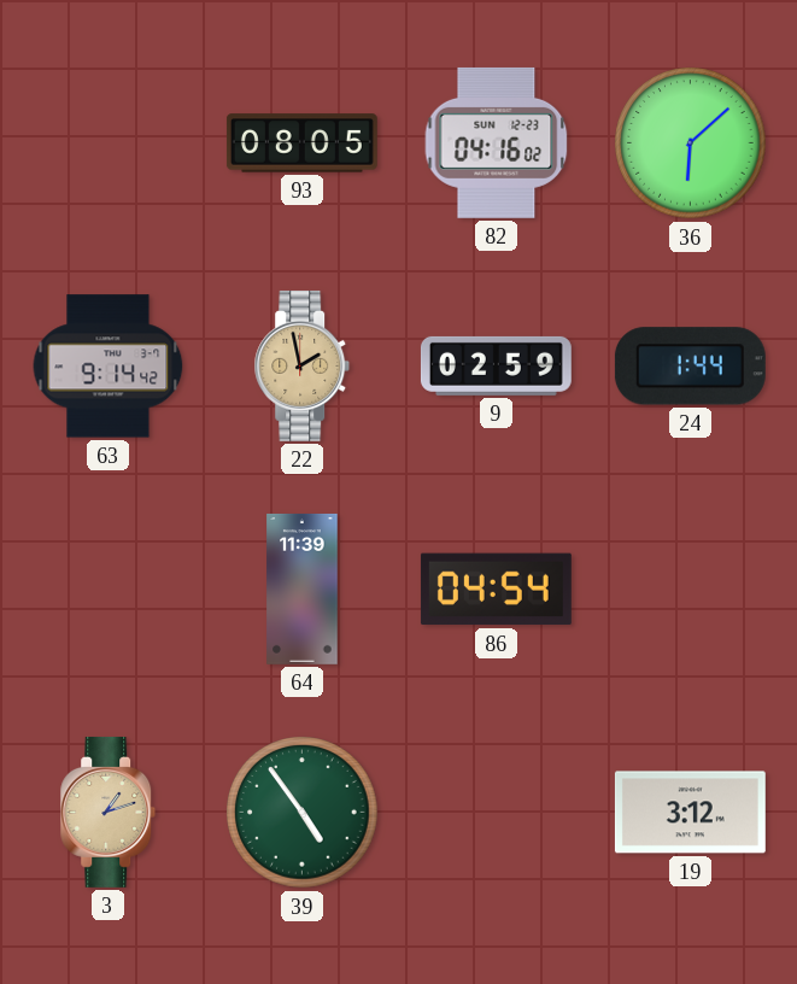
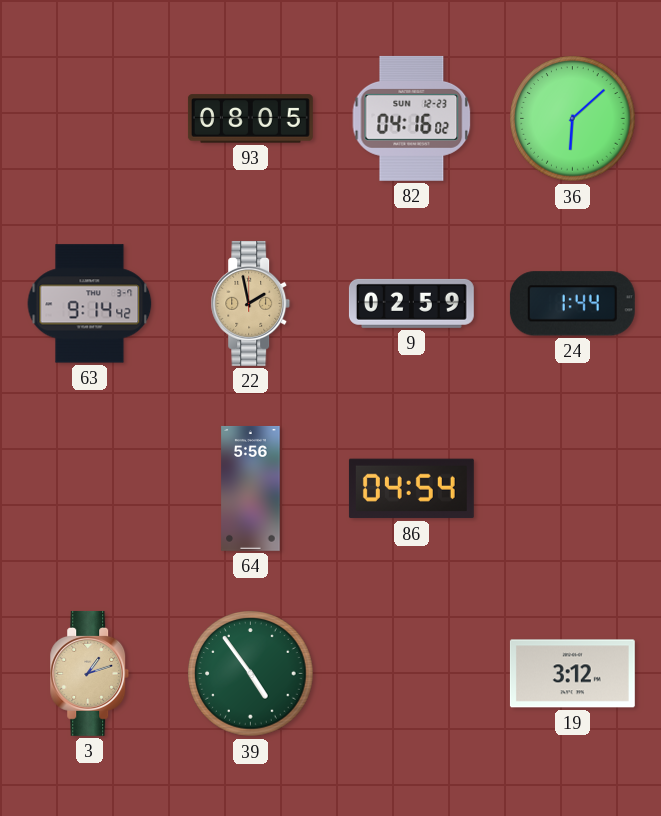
64: 11:39 -> 5:56
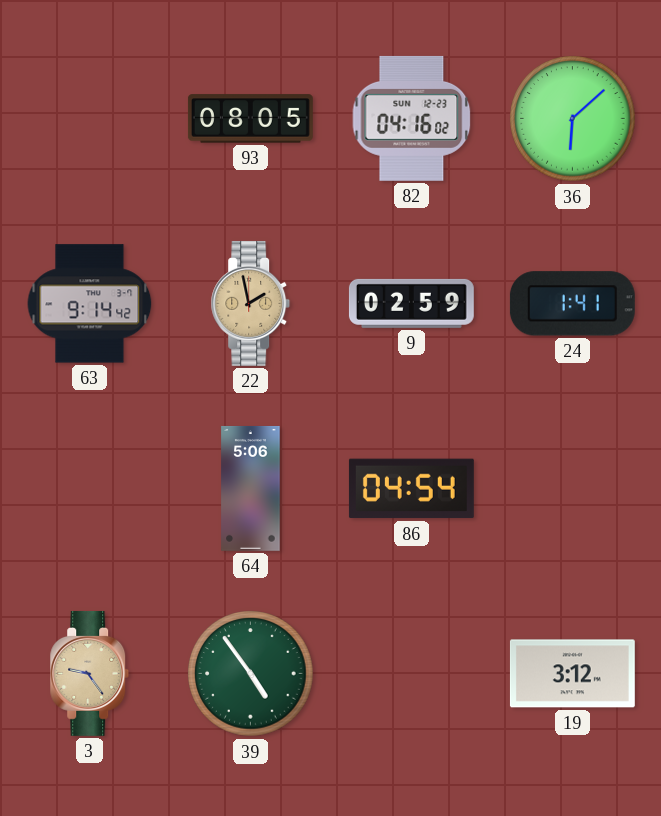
24: 1:44 -> 1:41
64: 5:56 -> 5:06
3: 1:12 -> 9:24
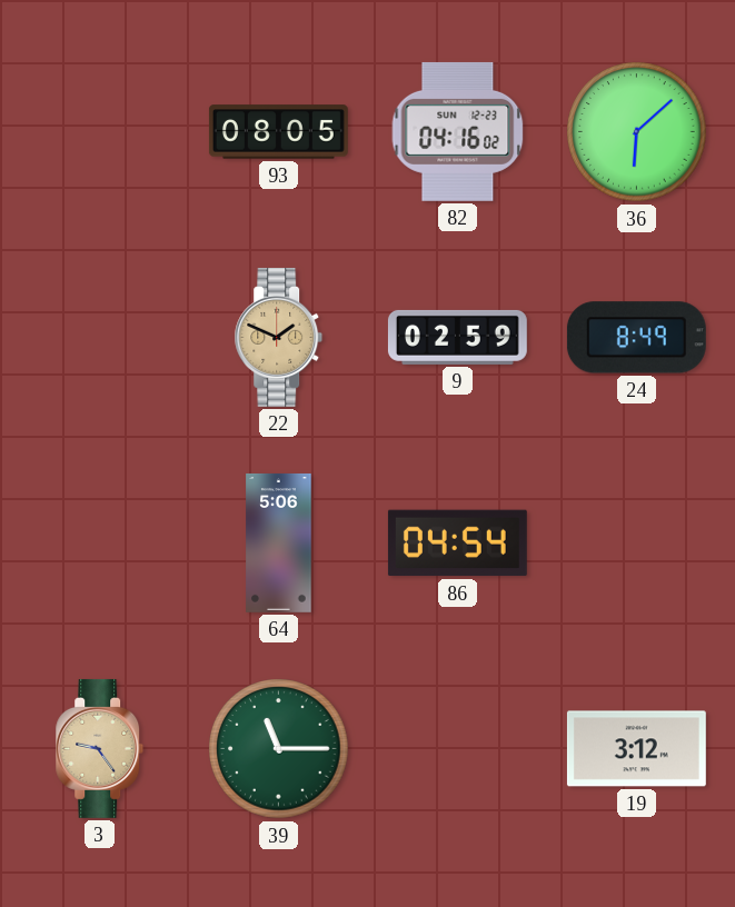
63: 9:14 -> none
22: 1:58 -> 1:49
24: 1:41 -> 8:49
39: 4:54 -> 11:15
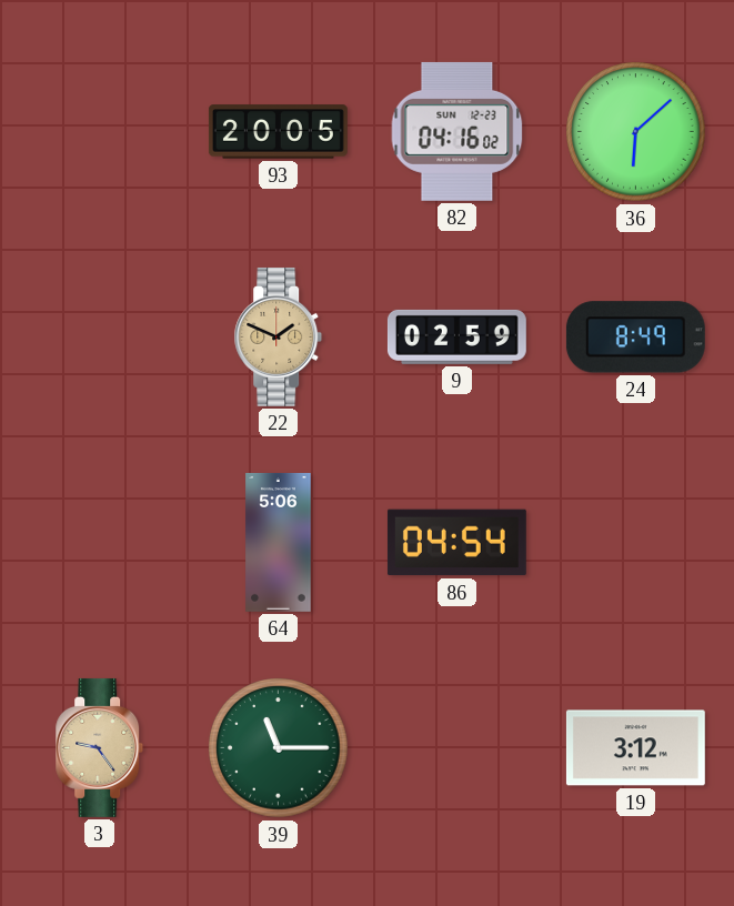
93: 08:05 -> 20:05
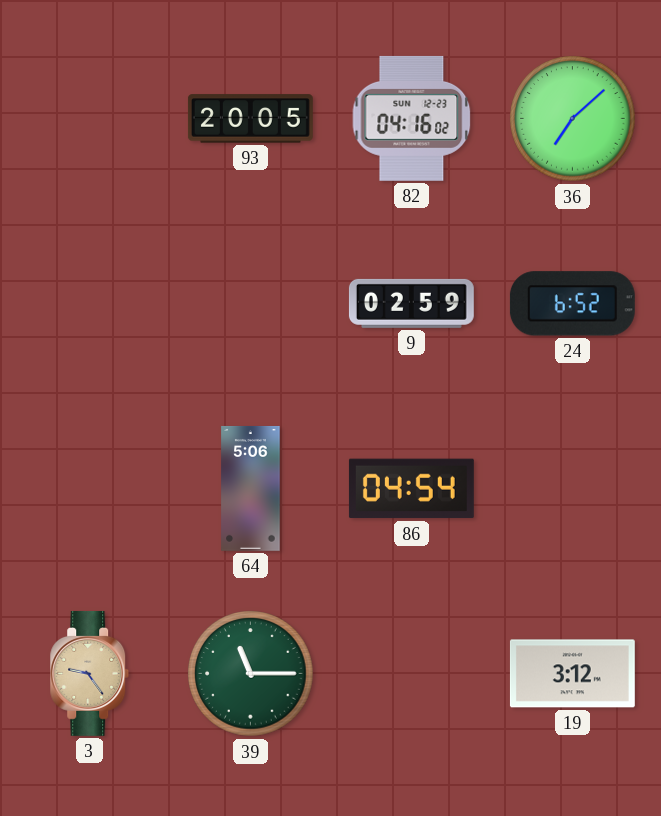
36: 6:08 -> 7:08
22: 1:49 -> none
24: 8:49 -> 6:52
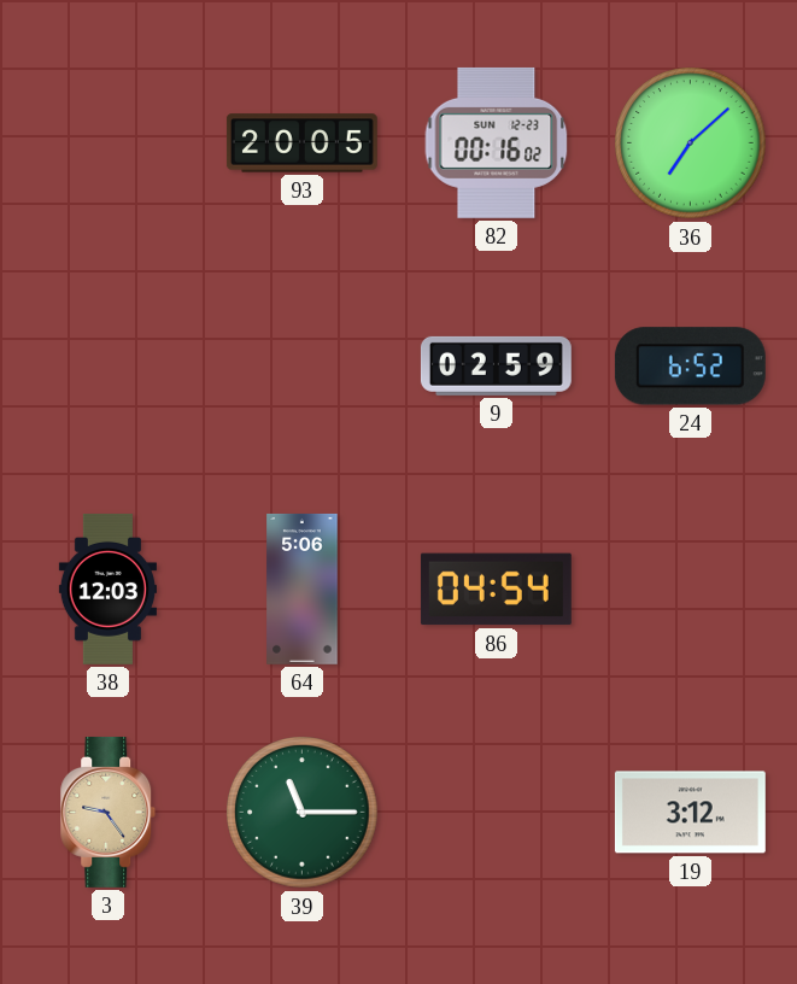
82: 04:16 -> 00:16
38: none -> 12:03
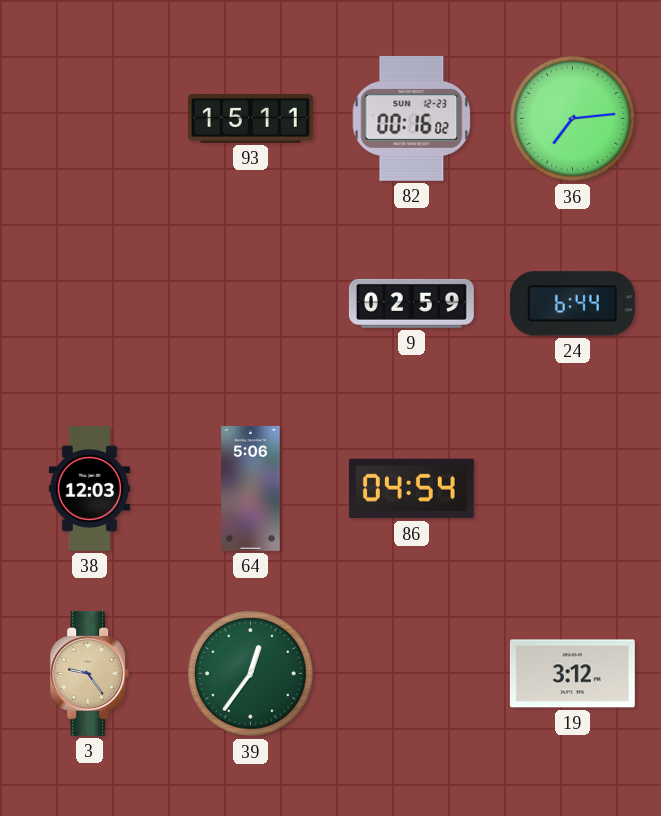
93: 20:05 -> 15:11
36: 7:08 -> 7:14
24: 6:52 -> 6:44
39: 11:15 -> 12:36
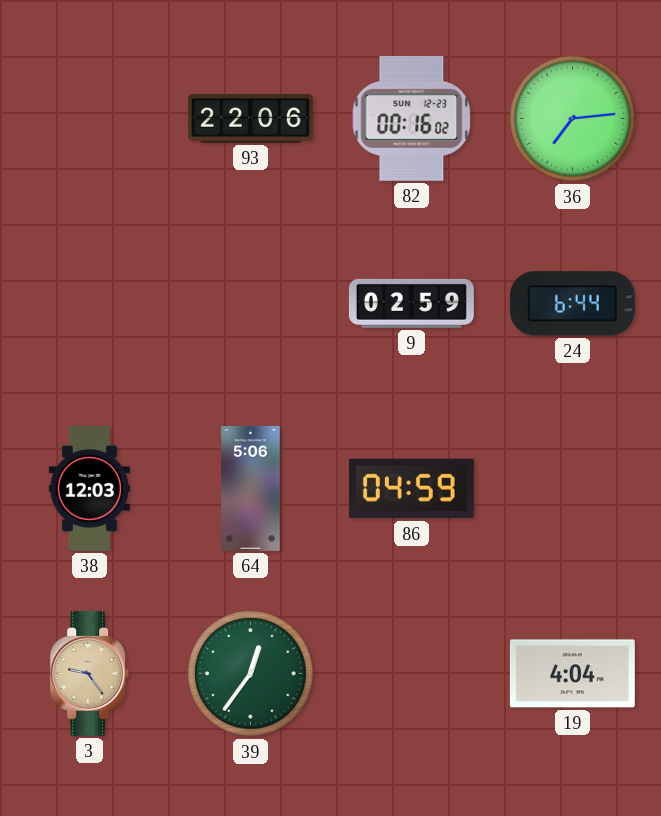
93: 15:11 -> 22:06
86: 04:54 -> 04:59
19: 3:12 -> 4:04
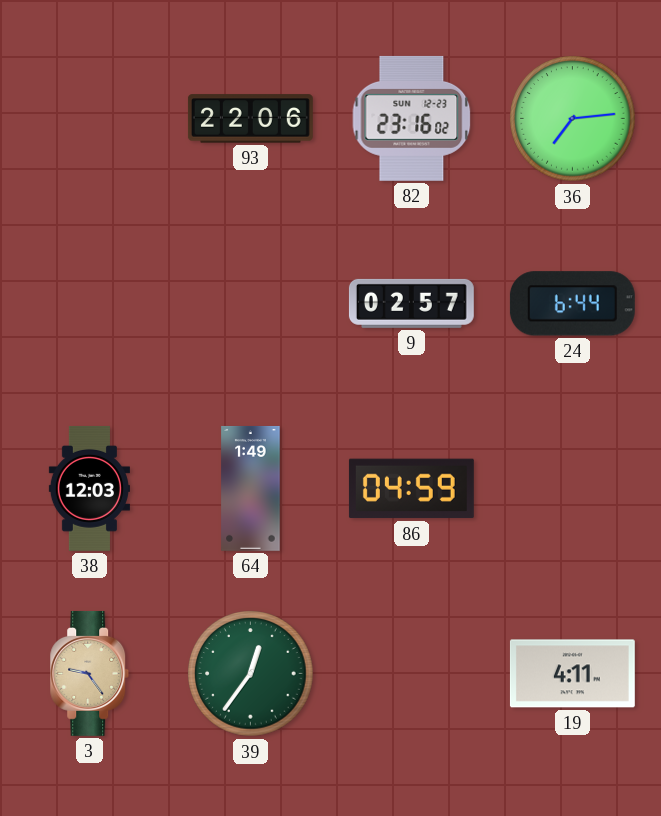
82: 00:16 -> 23:16
9: 02:59 -> 02:57
64: 5:06 -> 1:49
19: 4:04 -> 4:11
